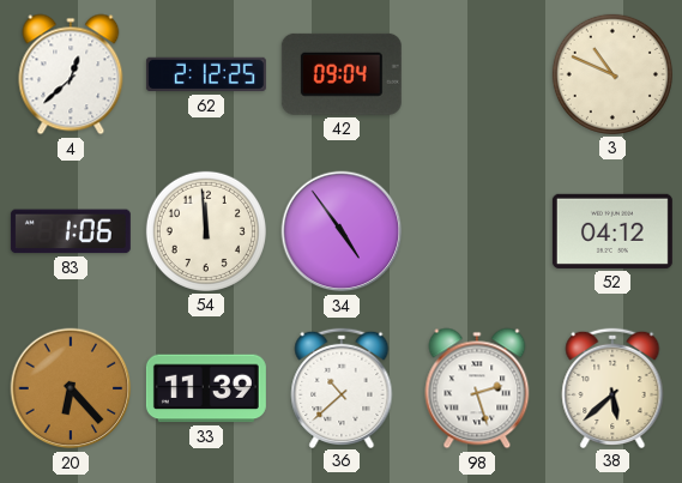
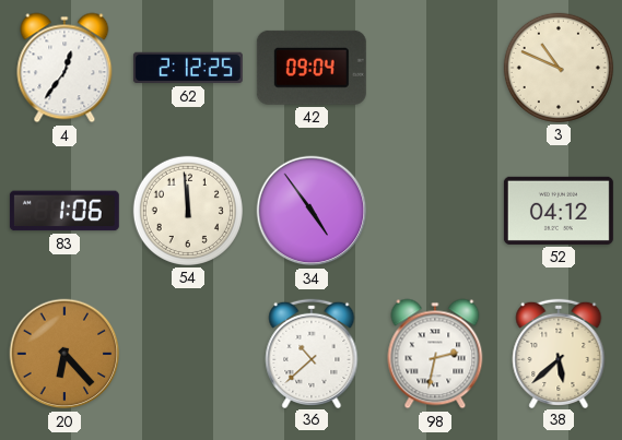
4: 12:38 -> 12:36
33: 11:39 -> none
98: 2:27 -> 2:32
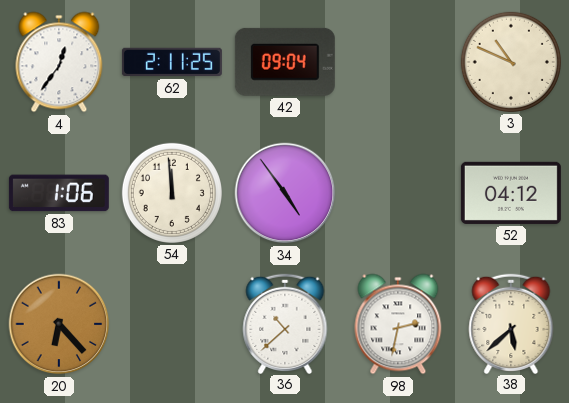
62: 2:12 -> 2:11
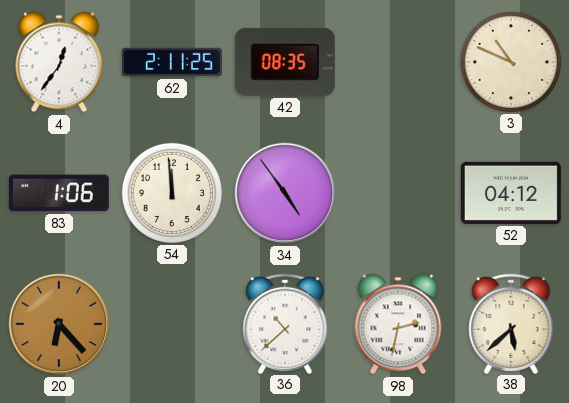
42: 09:04 -> 08:35
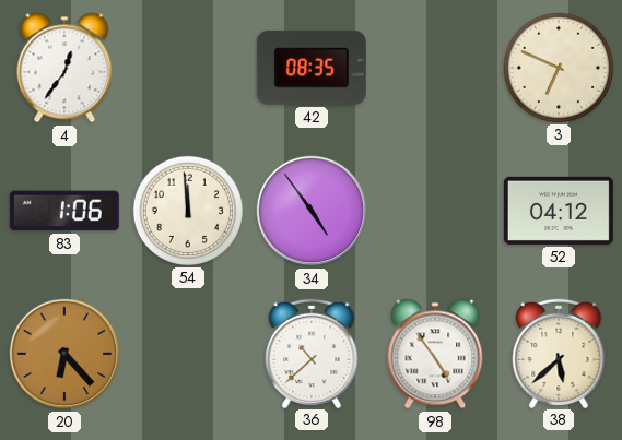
62: 2:11 -> none
3: 10:49 -> 6:49
98: 2:32 -> 4:54
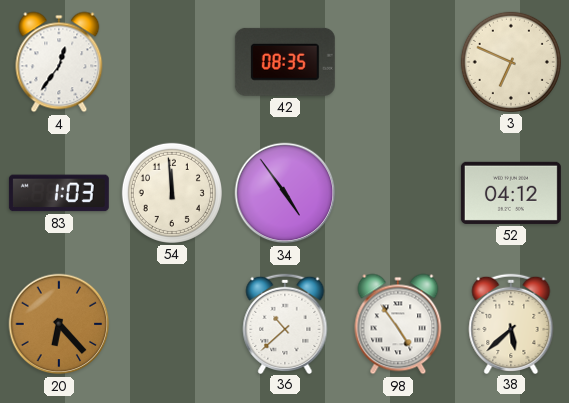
83: 1:06 -> 1:03
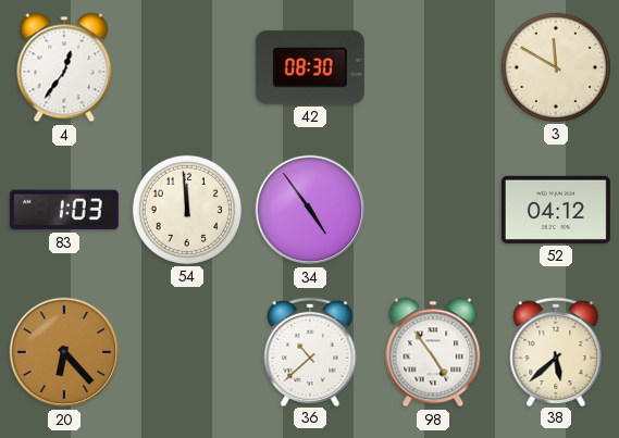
42: 08:35 -> 08:30
3: 6:49 -> 11:50
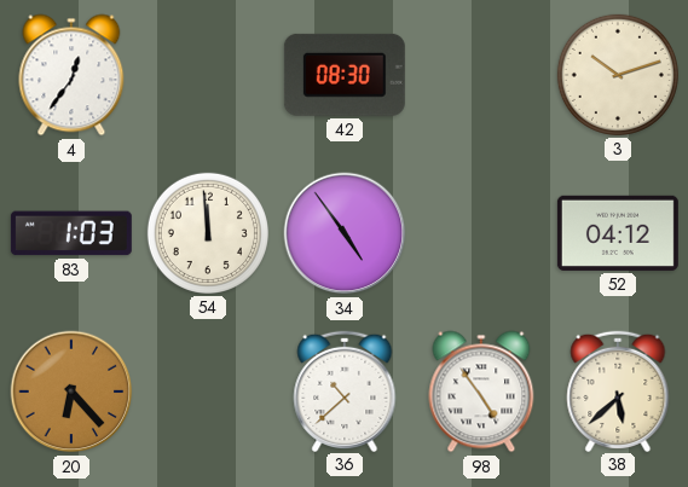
3: 11:50 -> 10:12
